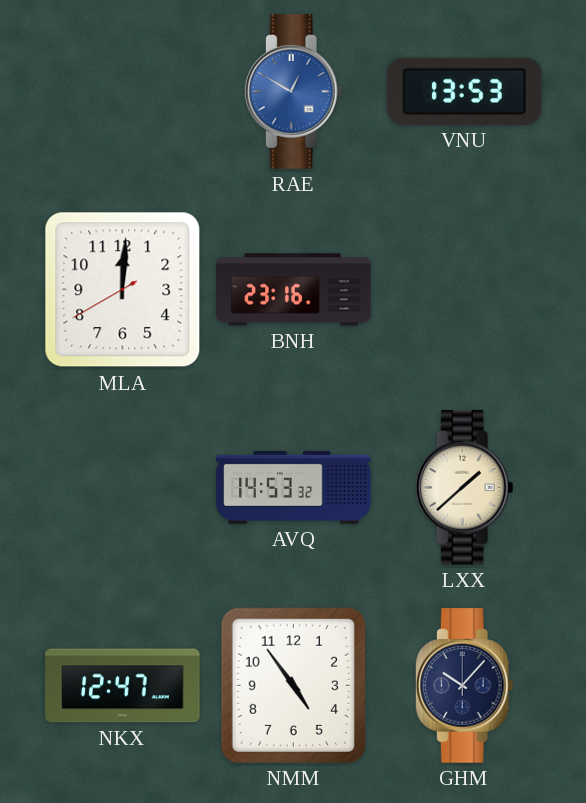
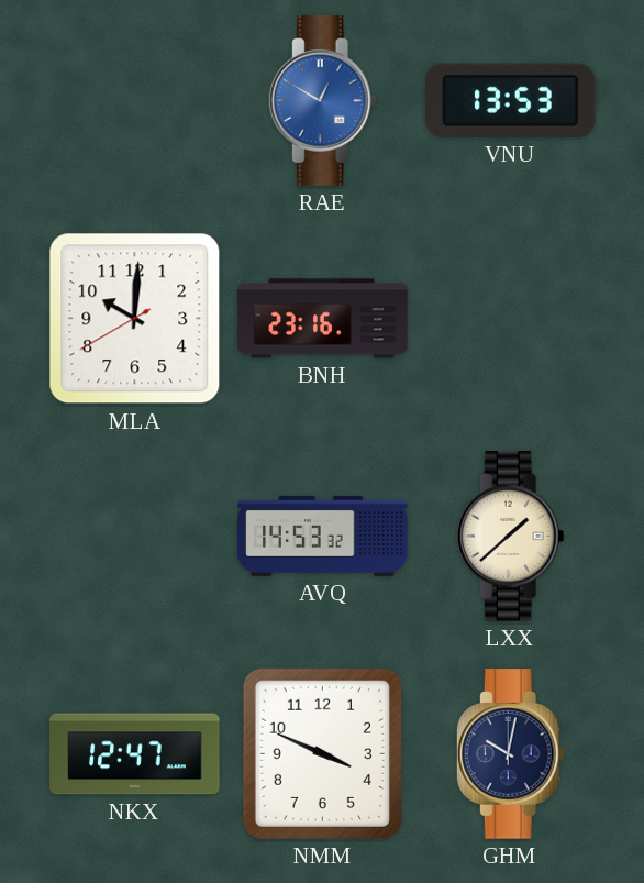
MLA: 12:00 -> 10:00
NMM: 4:54 -> 3:49
GHM: 10:07 -> 10:02
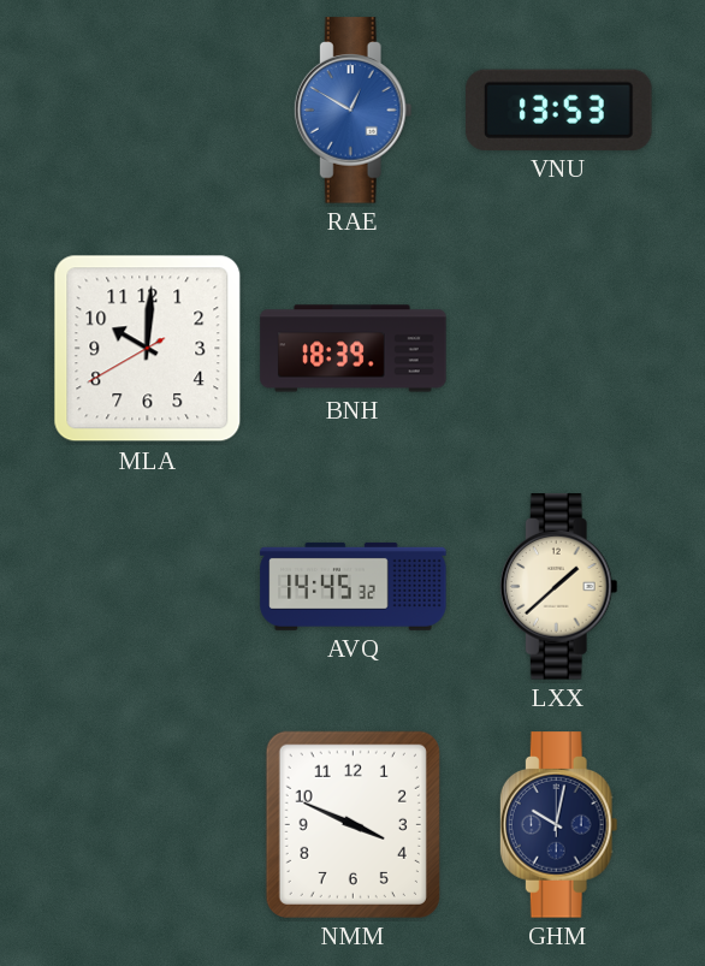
BNH: 23:16 -> 18:39
AVQ: 14:53 -> 14:45
NKX: 12:47 -> none
